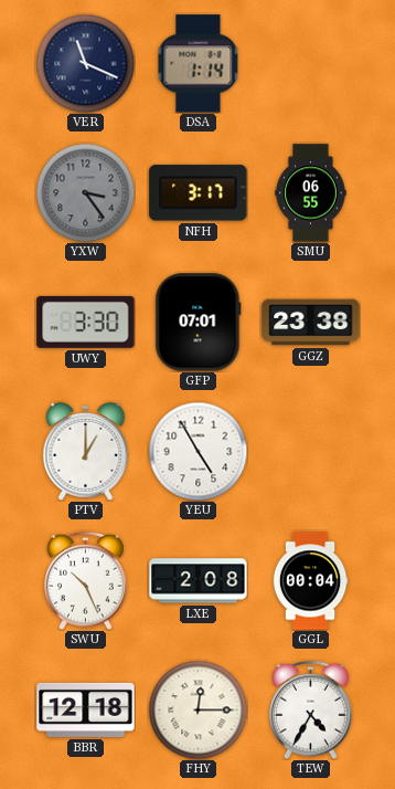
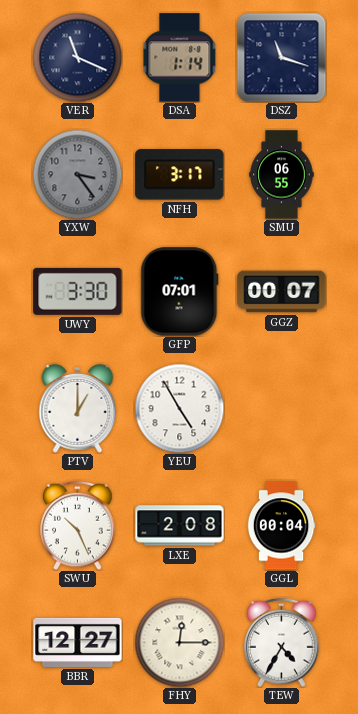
DSZ: none -> 11:18
GGZ: 23:38 -> 00:07
BBR: 12:18 -> 12:27
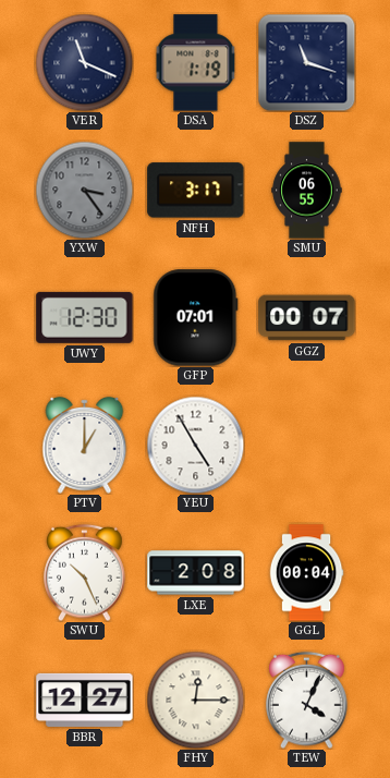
DSA: 1:14 -> 1:19
UWY: 3:30 -> 12:30
TEW: 4:35 -> 4:04
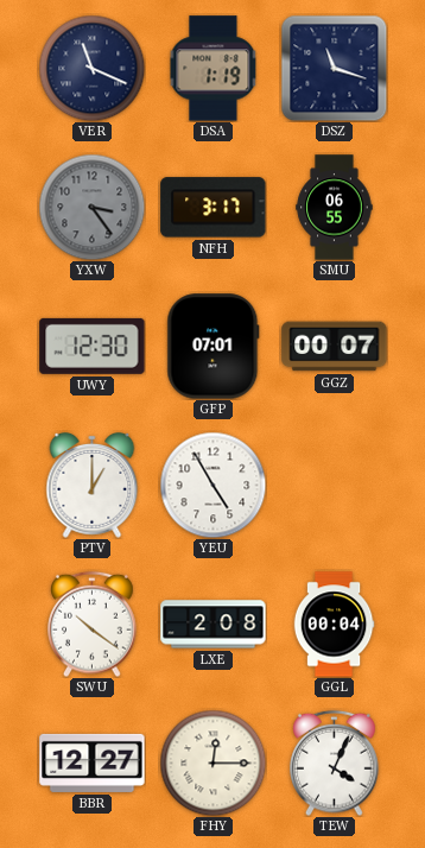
SWU: 10:26 -> 10:21
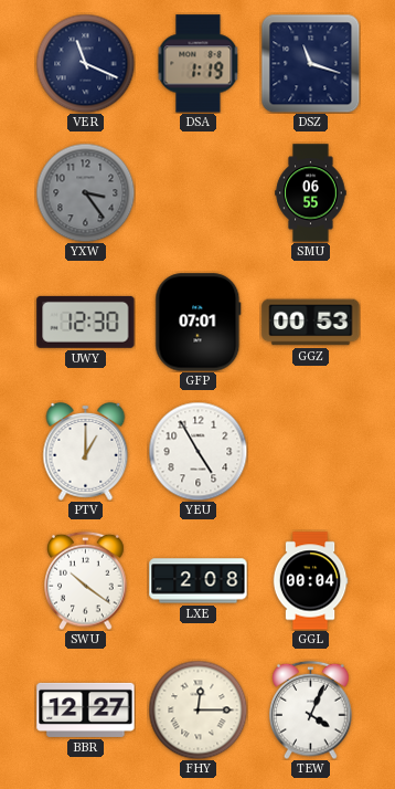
NFH: 3:17 -> none
GGZ: 00:07 -> 00:53
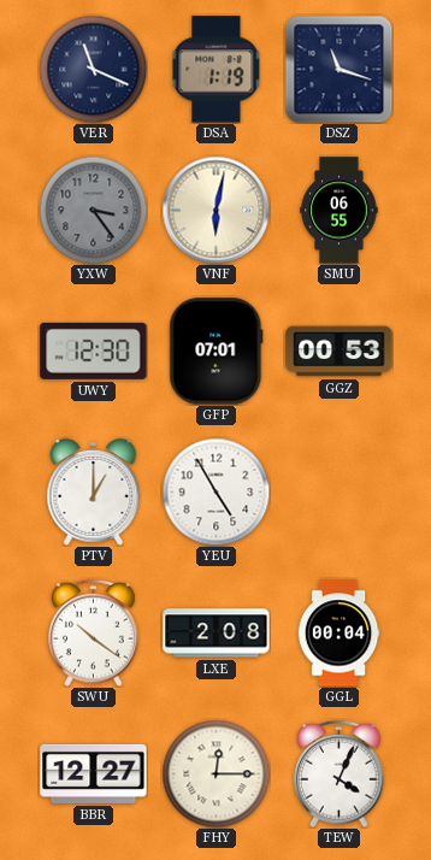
VNF: none -> 6:02
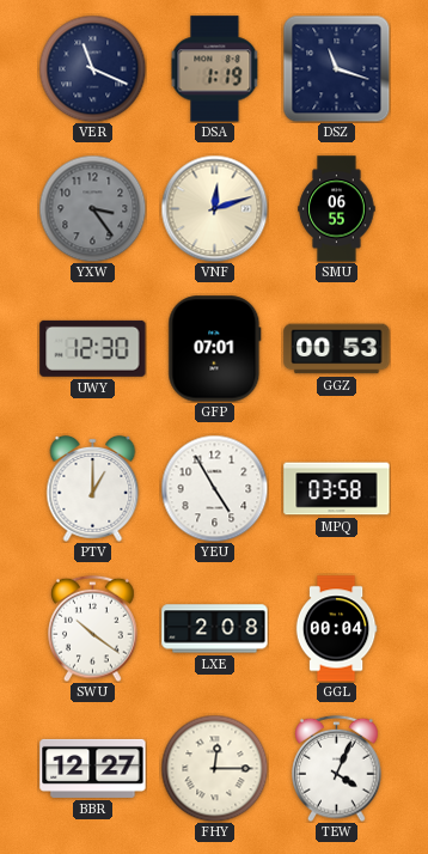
VNF: 6:02 -> 12:12
MPQ: none -> 03:58
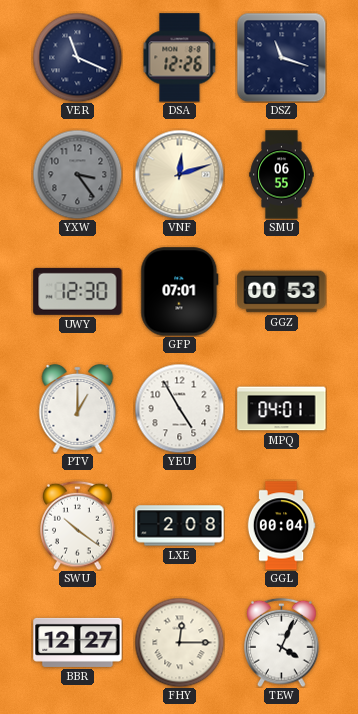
DSA: 1:19 -> 12:26
MPQ: 03:58 -> 04:01
